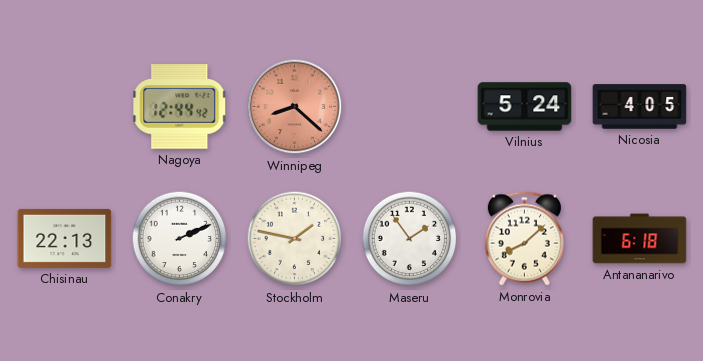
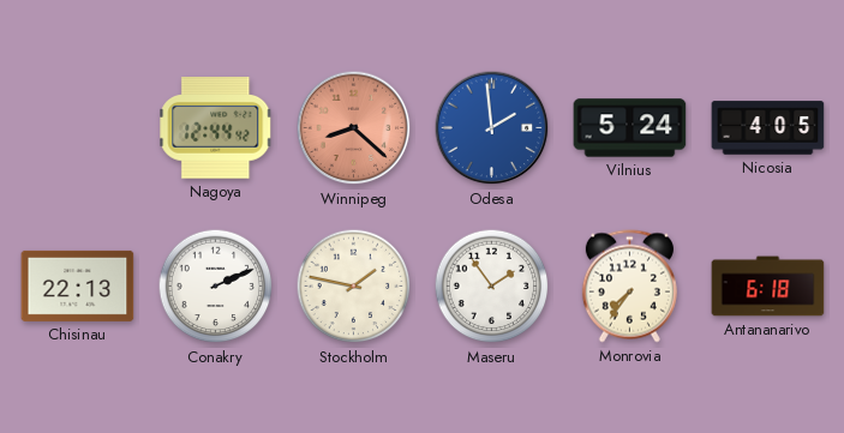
Odesa: none -> 1:59
Monrovia: 8:08 -> 7:36
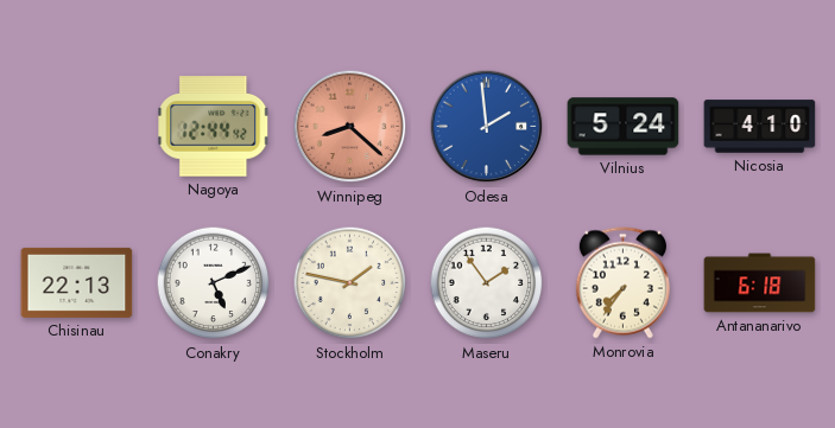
Nicosia: 4:05 -> 4:10
Conakry: 2:11 -> 5:11
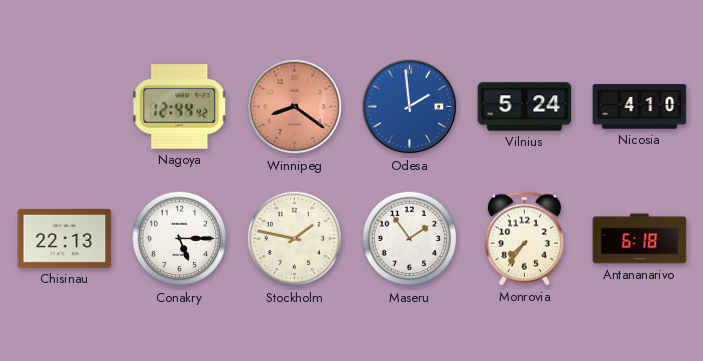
Winnipeg: 8:22 -> 8:21
Conakry: 5:11 -> 5:15
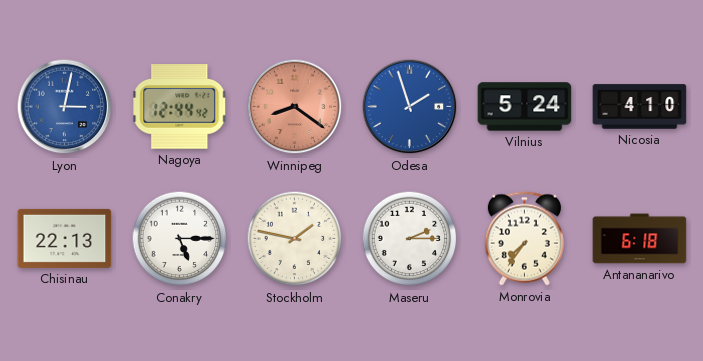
Lyon: none -> 3:02
Odesa: 1:59 -> 1:57
Maseru: 1:54 -> 2:15
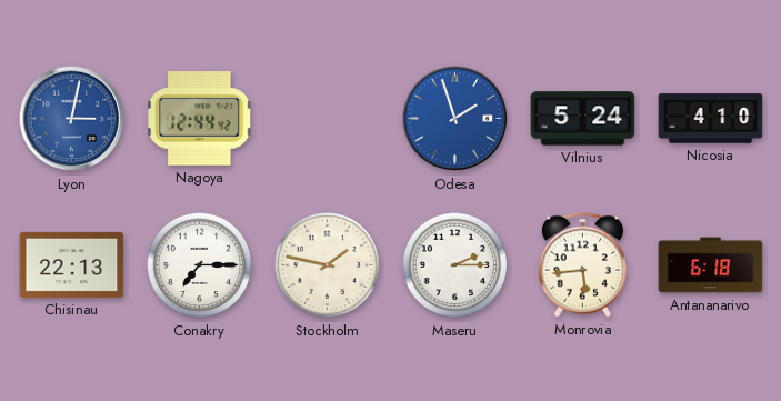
Winnipeg: 8:21 -> none
Conakry: 5:15 -> 7:15
Monrovia: 7:36 -> 5:44
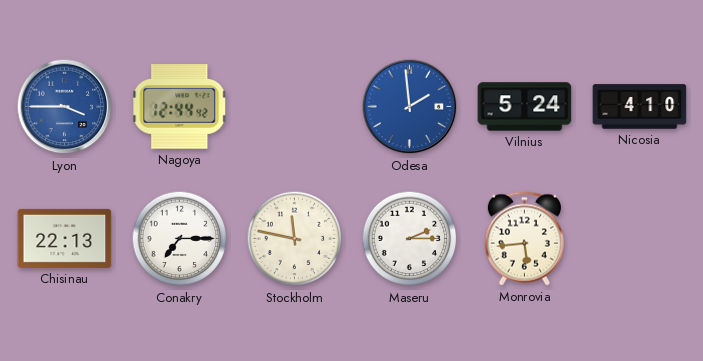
Lyon: 3:02 -> 3:45
Odesa: 1:57 -> 1:59
Stockholm: 1:47 -> 11:47
Antananarivo: 6:18 -> none
